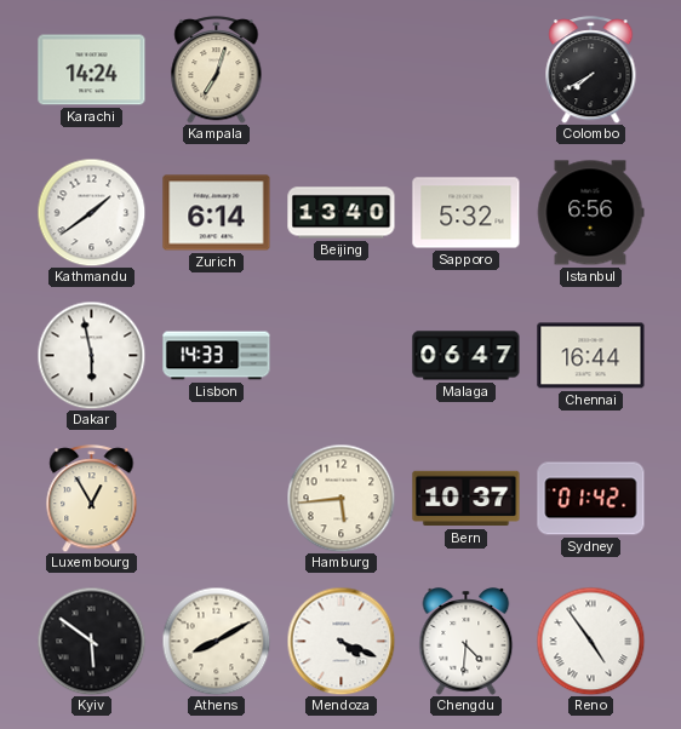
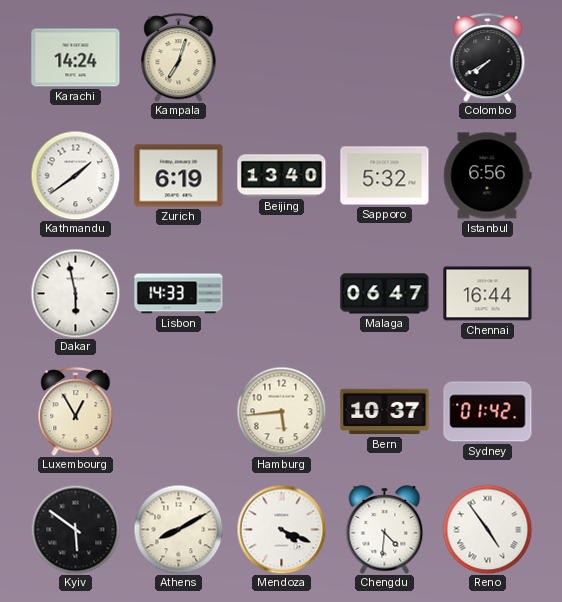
Zurich: 6:14 -> 6:19
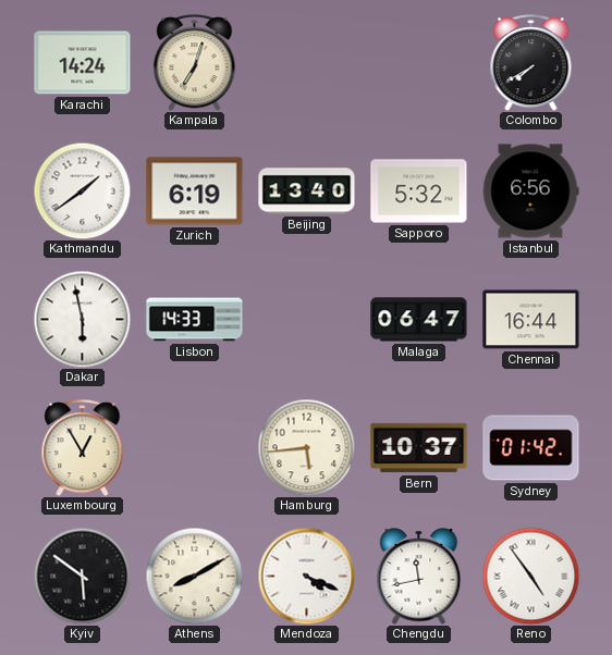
Chengdu: 4:31 -> 11:43
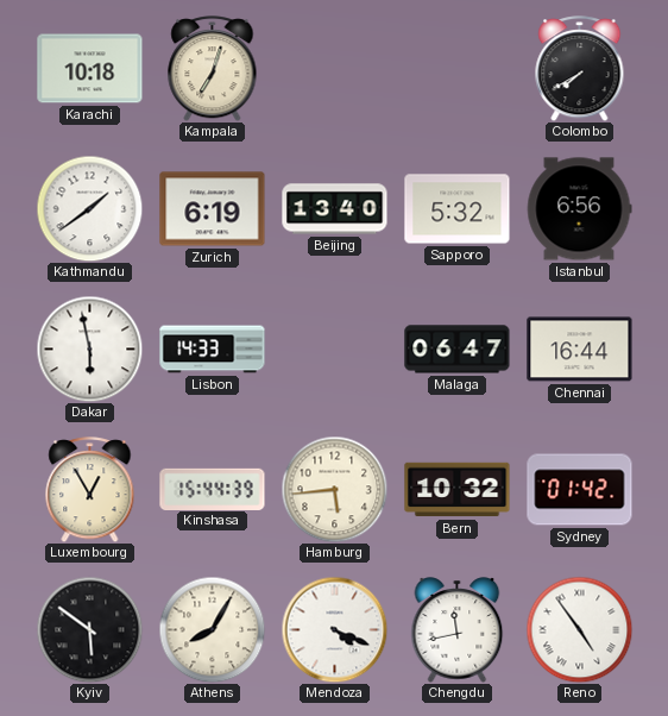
Karachi: 14:24 -> 10:18
Kinshasa: none -> 15:44
Bern: 10:37 -> 10:32
Athens: 8:10 -> 8:05
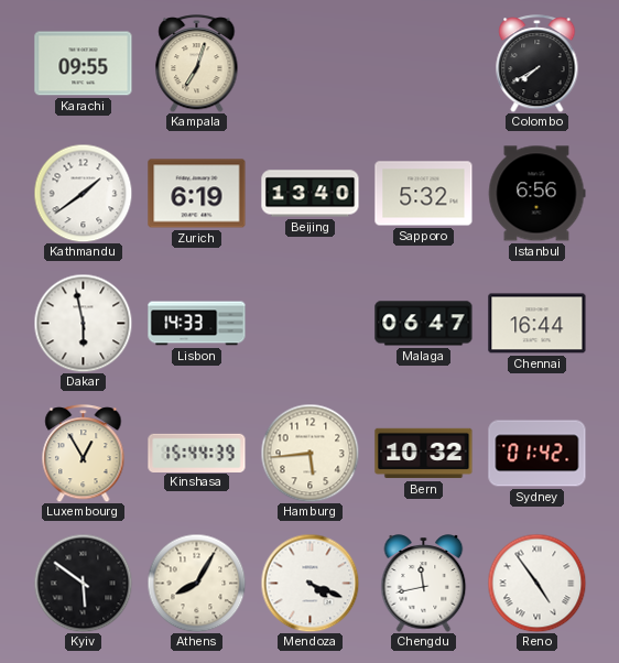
Karachi: 10:18 -> 09:55
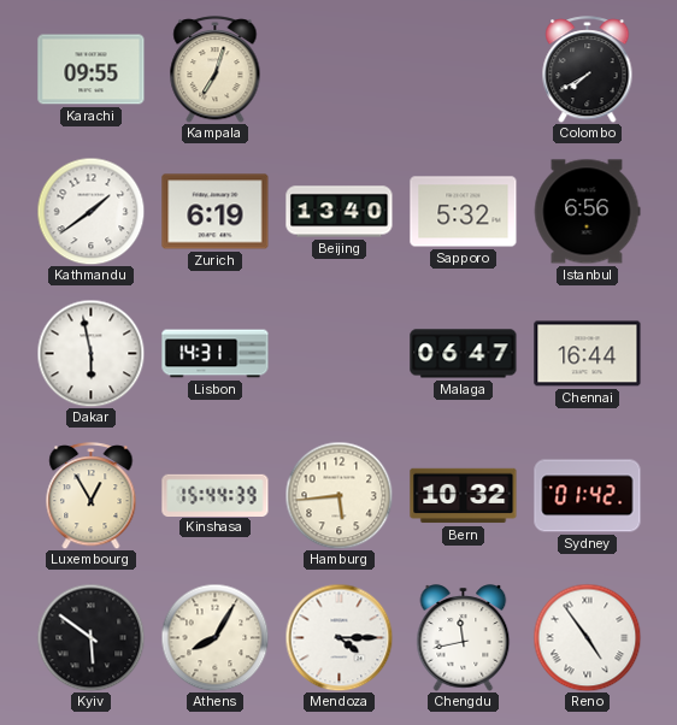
Lisbon: 14:33 -> 14:31
Mendoza: 4:19 -> 4:15
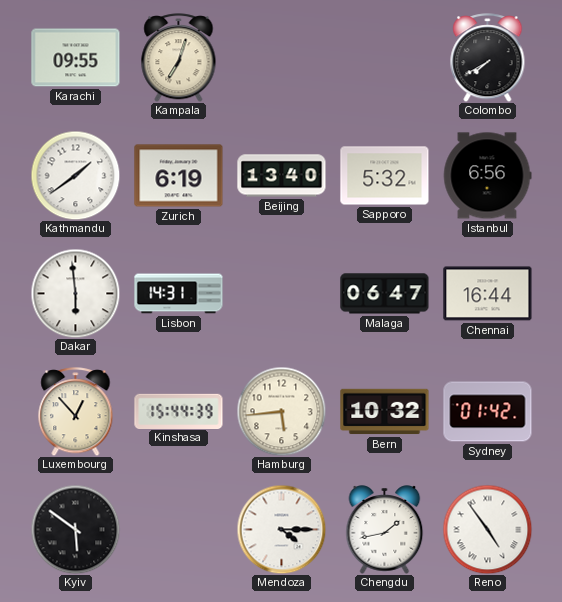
Dakar: 5:58 -> 5:59
Luxembourg: 12:55 -> 12:53
Athens: 8:05 -> none
Chengdu: 11:43 -> 1:43
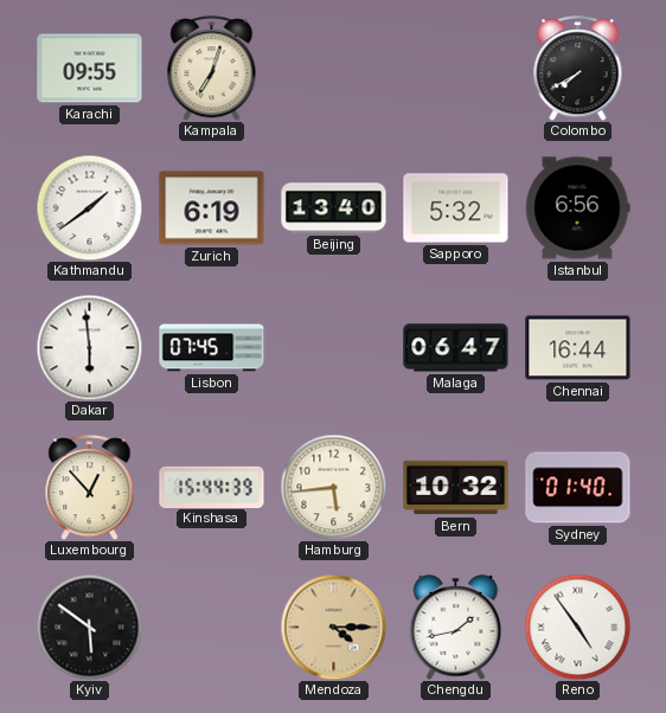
Lisbon: 14:31 -> 07:45
Sydney: 01:42 -> 01:40
Mendoza dial: white -> champagne
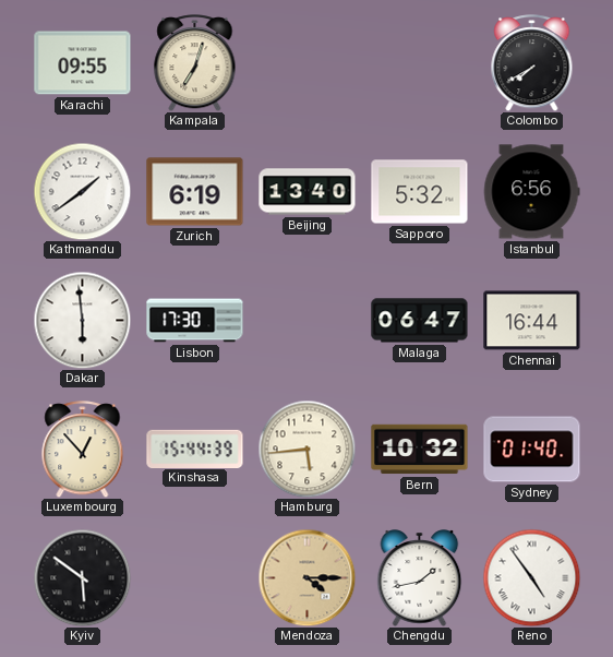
Lisbon: 07:45 -> 17:30
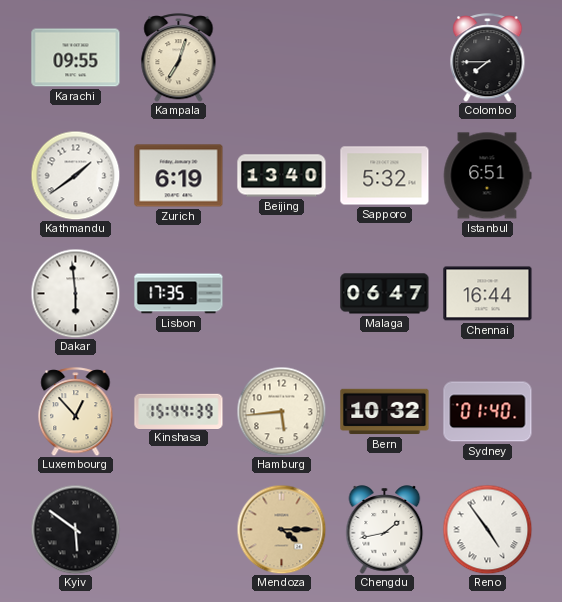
Colombo: 7:40 -> 7:45
Istanbul: 6:56 -> 6:51
Lisbon: 17:30 -> 17:35
